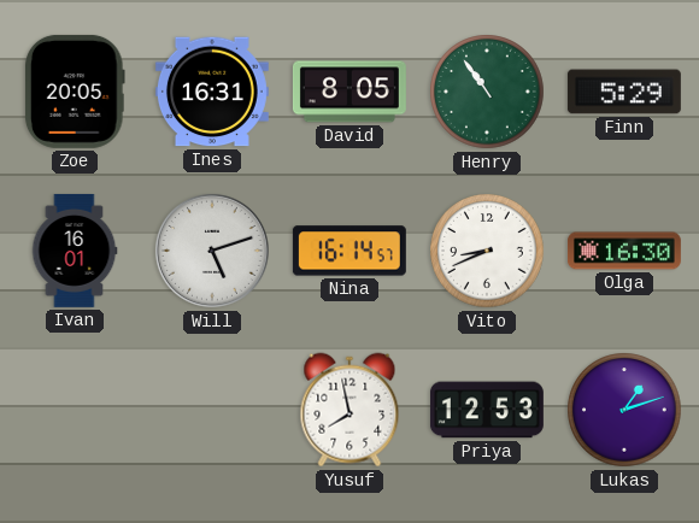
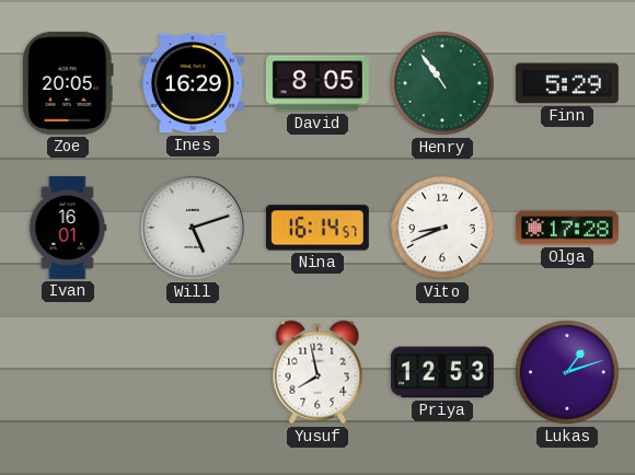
Ines: 16:31 -> 16:29
Olga: 16:30 -> 17:28
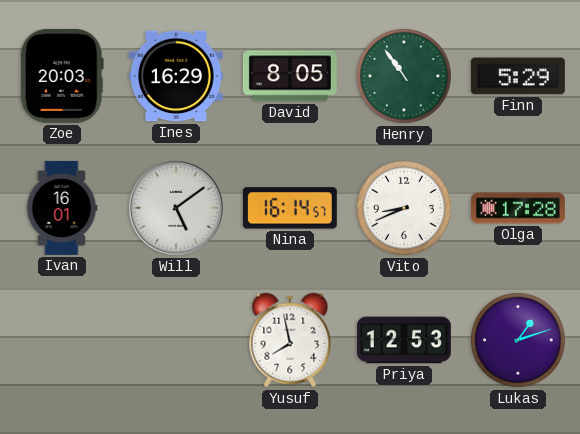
Zoe: 20:05 -> 20:03
Will: 5:12 -> 5:09
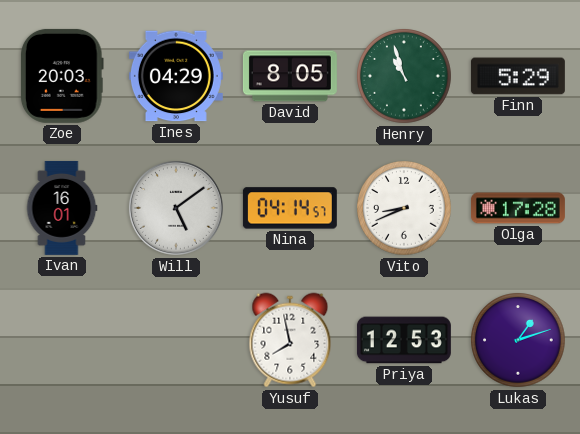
Ines: 16:29 -> 04:29
Henry: 10:54 -> 10:57
Nina: 16:14 -> 04:14
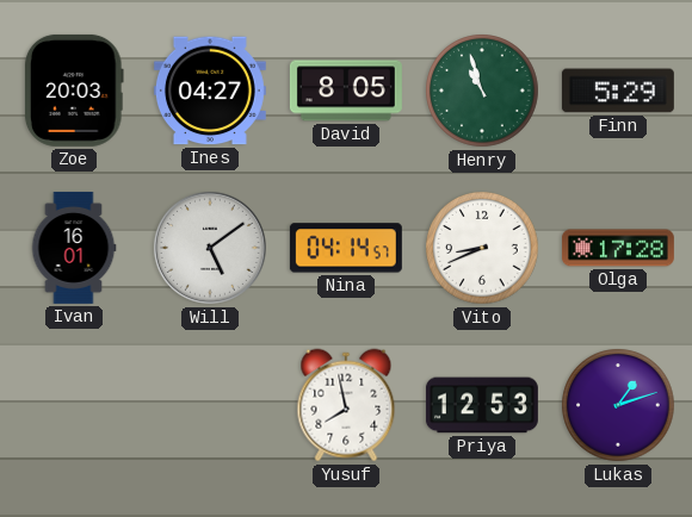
Ines: 04:29 -> 04:27
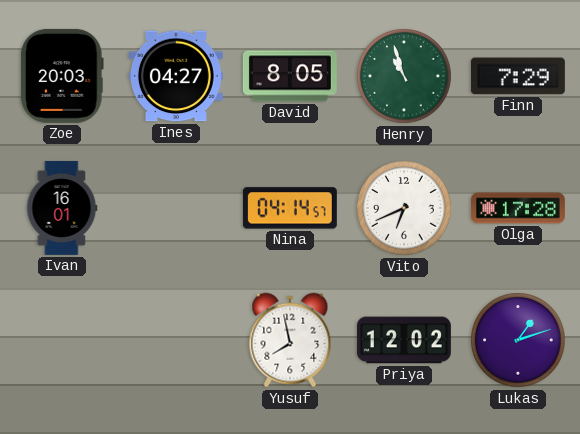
Finn: 5:29 -> 7:29
Will: 5:09 -> none
Vito: 8:41 -> 6:41
Priya: 12:53 -> 12:02
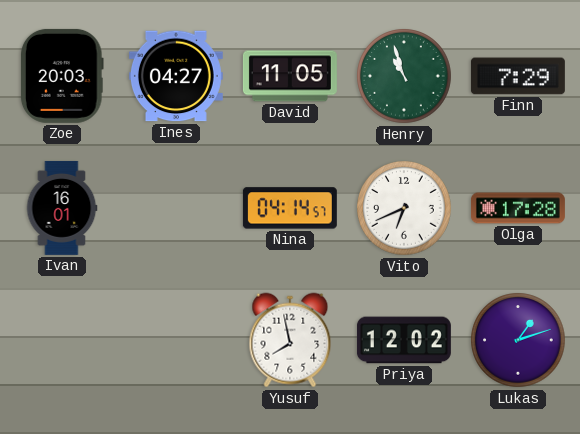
David: 8:05 -> 11:05
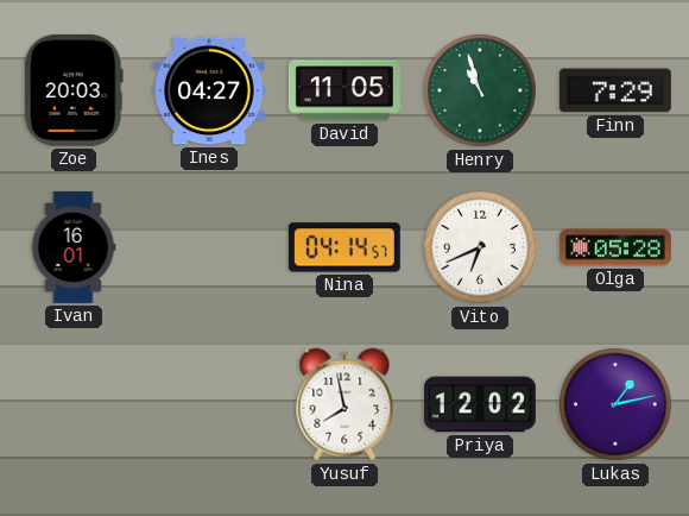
Olga: 17:28 -> 05:28
Lukas: 1:12 -> 1:13
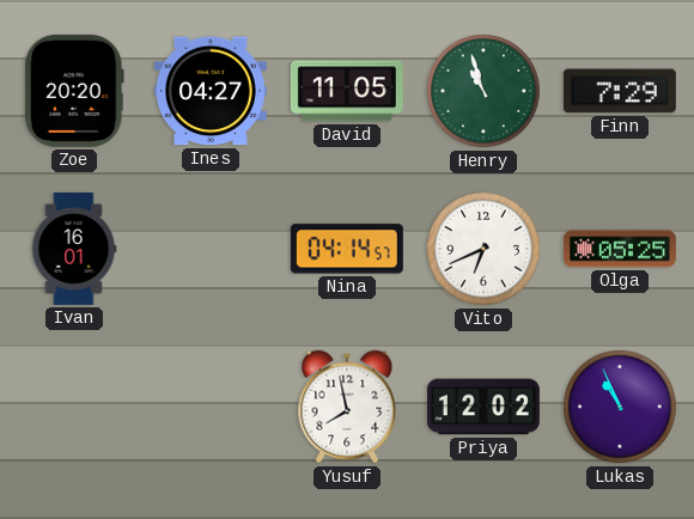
Zoe: 20:03 -> 20:20
Olga: 05:28 -> 05:25
Lukas: 1:13 -> 10:56
